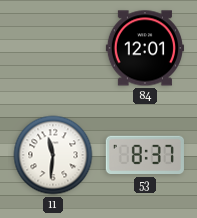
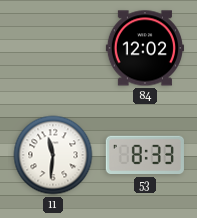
84: 12:01 -> 12:02
53: 8:37 -> 8:33
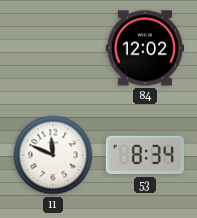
11: 11:31 -> 11:49
53: 8:33 -> 8:34
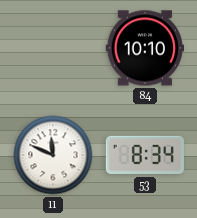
84: 12:02 -> 10:10
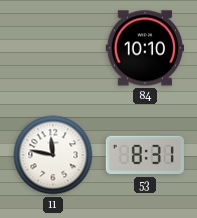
11: 11:49 -> 11:47
53: 8:34 -> 8:31
